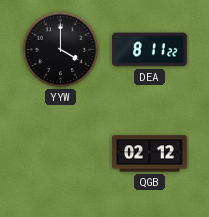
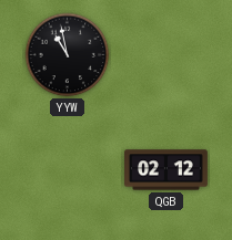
YYW: 4:00 -> 10:58
DEA: 8:11 -> none
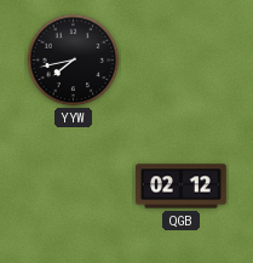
YYW: 10:58 -> 7:43
